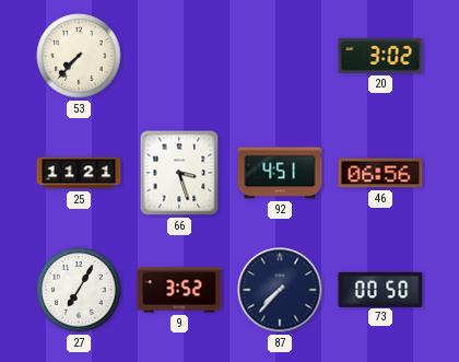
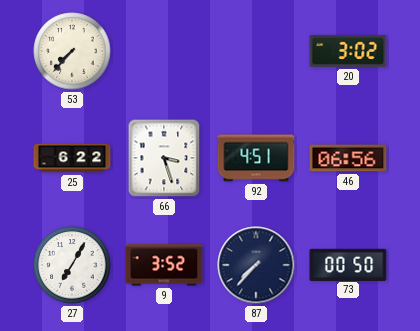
25: 11:21 -> 6:22
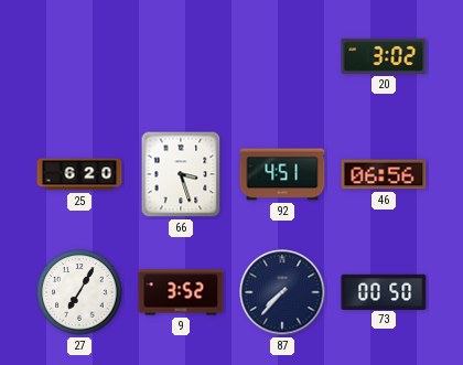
53: 7:37 -> none
25: 6:22 -> 6:20
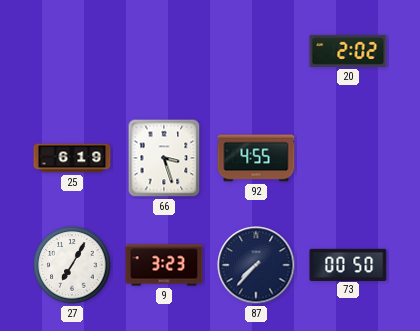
20: 3:02 -> 2:02
25: 6:20 -> 6:19
92: 4:51 -> 4:55
46: 06:56 -> none
9: 3:52 -> 3:23
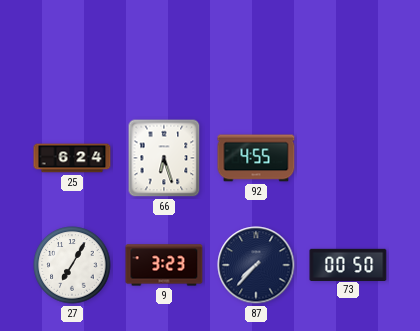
20: 2:02 -> none
25: 6:19 -> 6:24
66: 3:27 -> 6:27
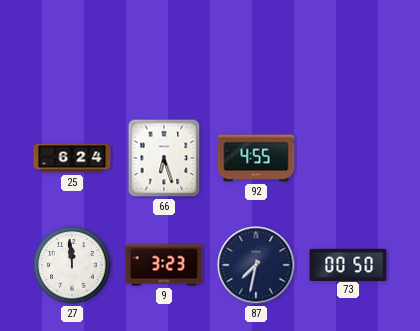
27: 7:05 -> 11:59
87: 7:37 -> 7:32
